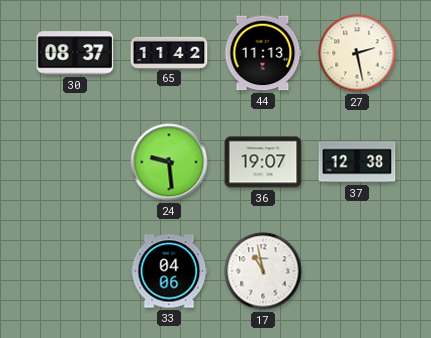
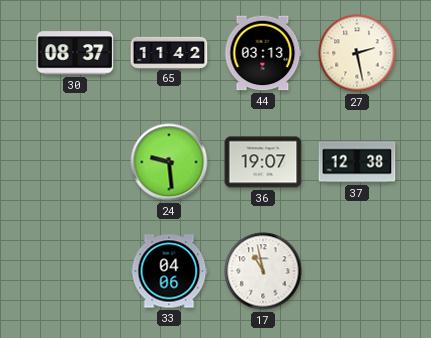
44: 11:13 -> 03:13
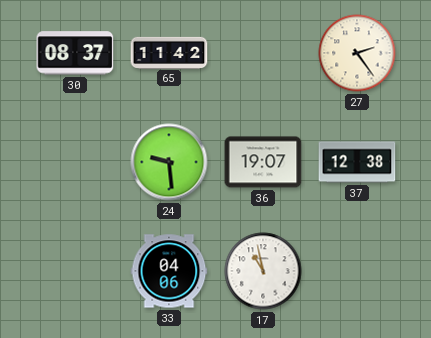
44: 03:13 -> none
27: 2:28 -> 2:24
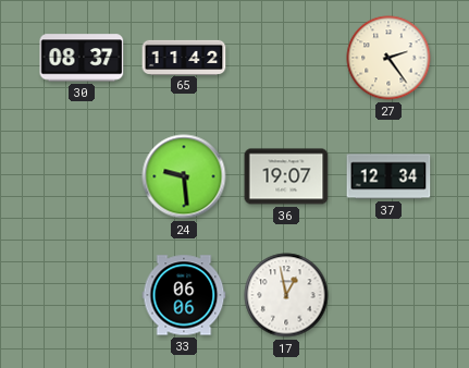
37: 12:38 -> 12:34
33: 04:06 -> 06:06
17: 10:58 -> 12:58
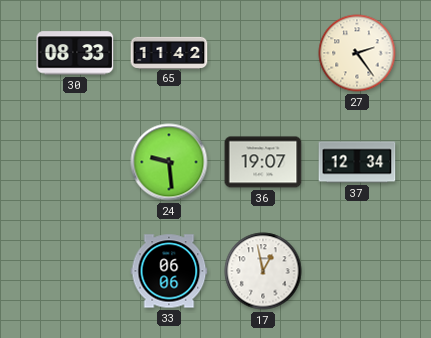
30: 08:37 -> 08:33
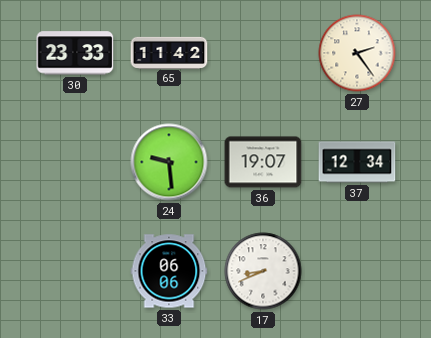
30: 08:33 -> 23:33
17: 12:58 -> 8:41
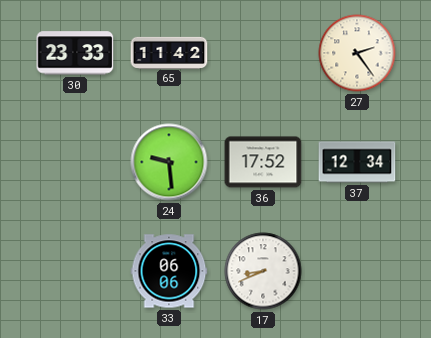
36: 19:07 -> 17:52
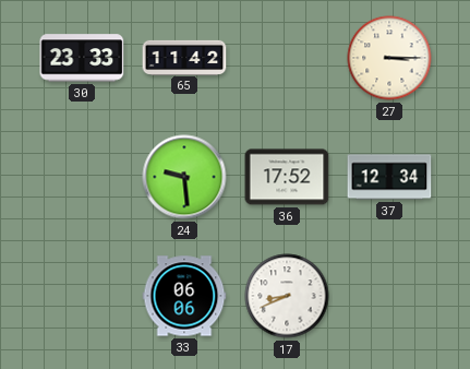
27: 2:24 -> 3:15
